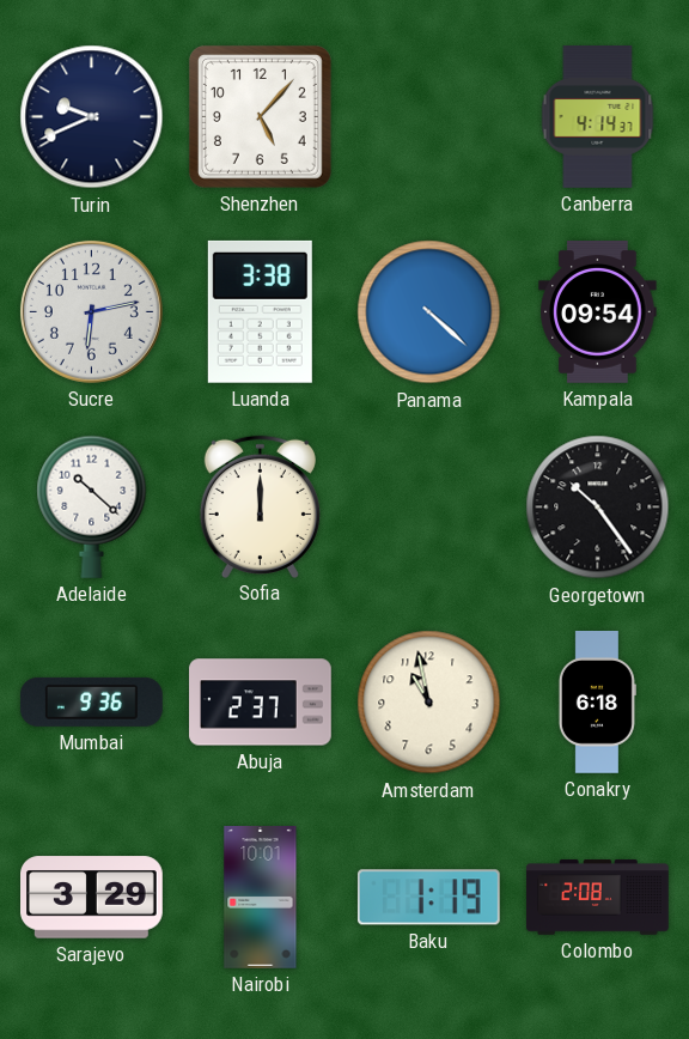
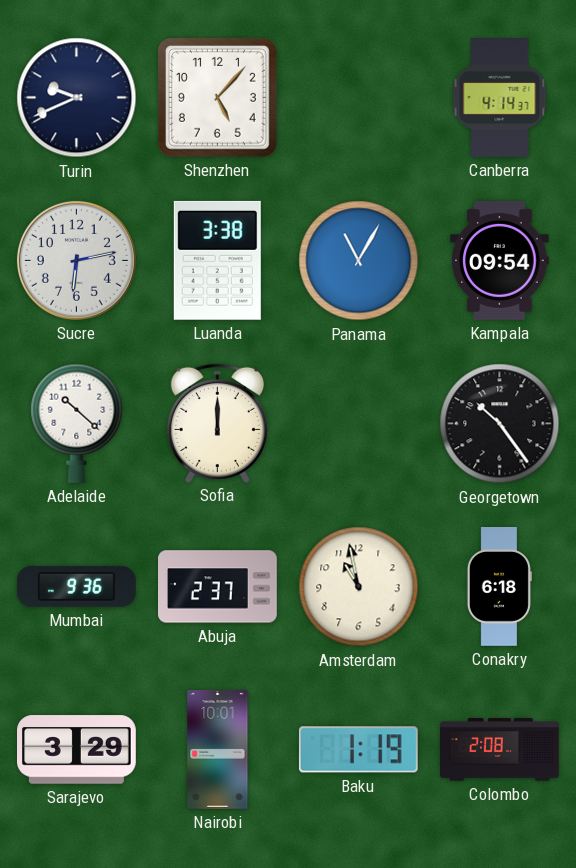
Panama: 4:22 -> 11:05
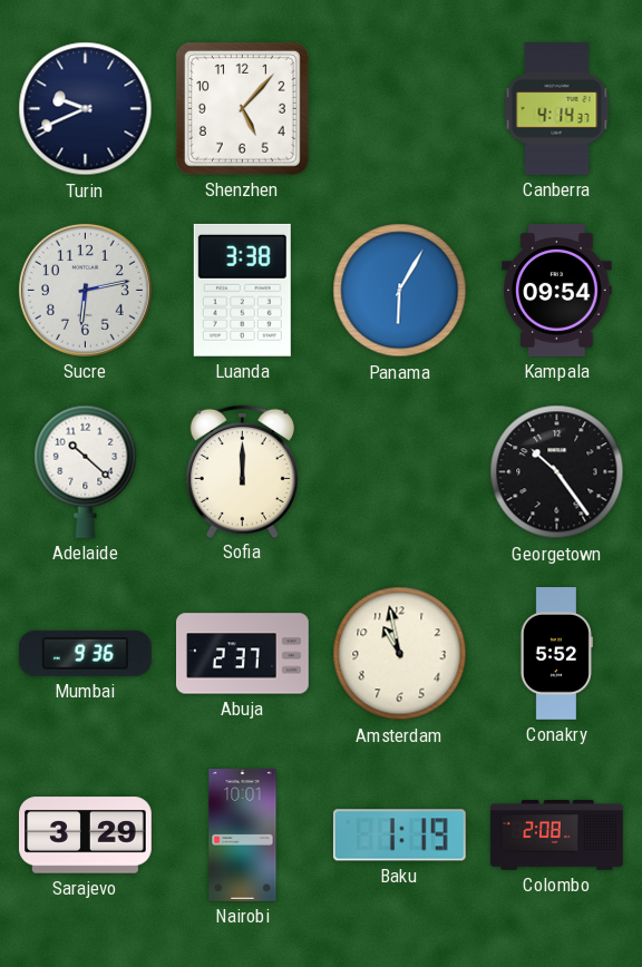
Panama: 11:05 -> 6:05
Conakry: 6:18 -> 5:52
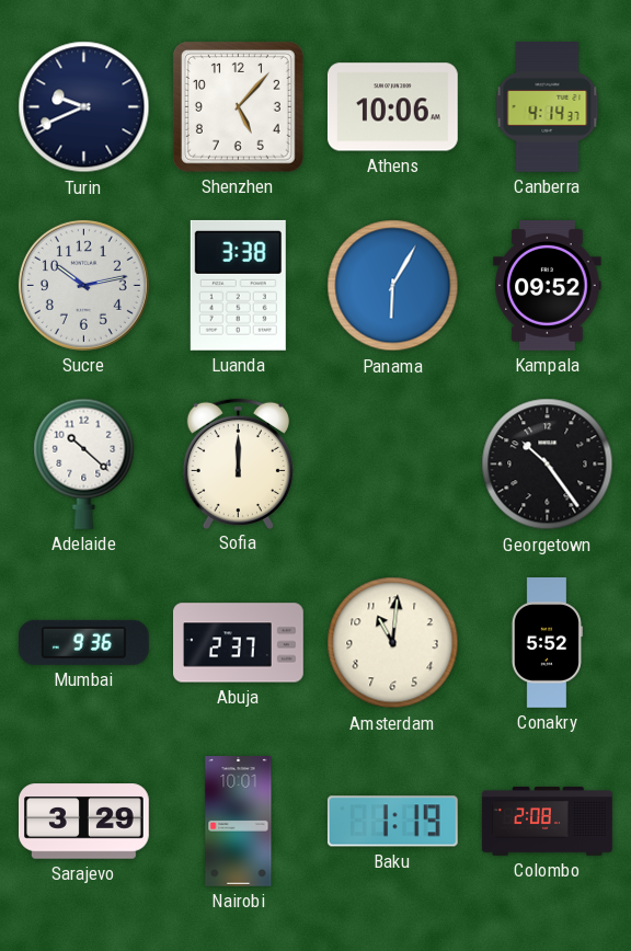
Athens: none -> 10:06
Sucre: 6:13 -> 10:13
Kampala: 09:54 -> 09:52
Amsterdam: 10:58 -> 11:01
